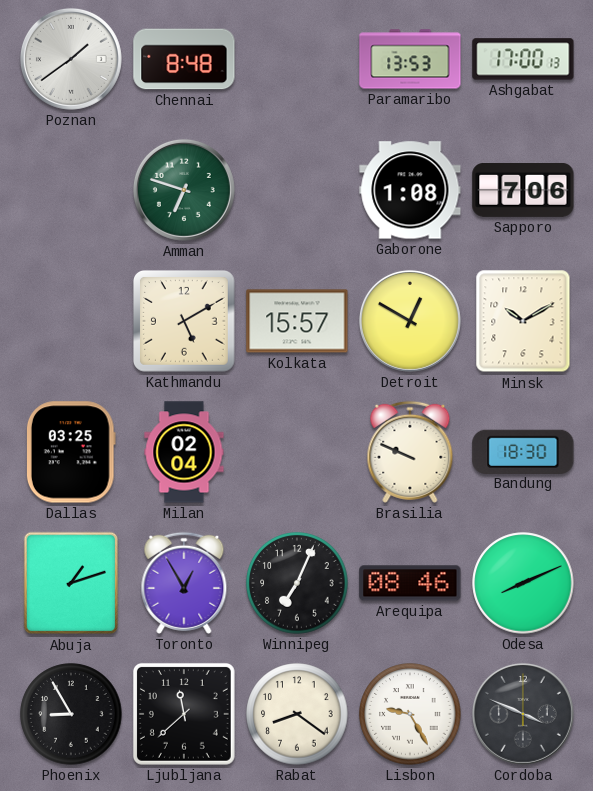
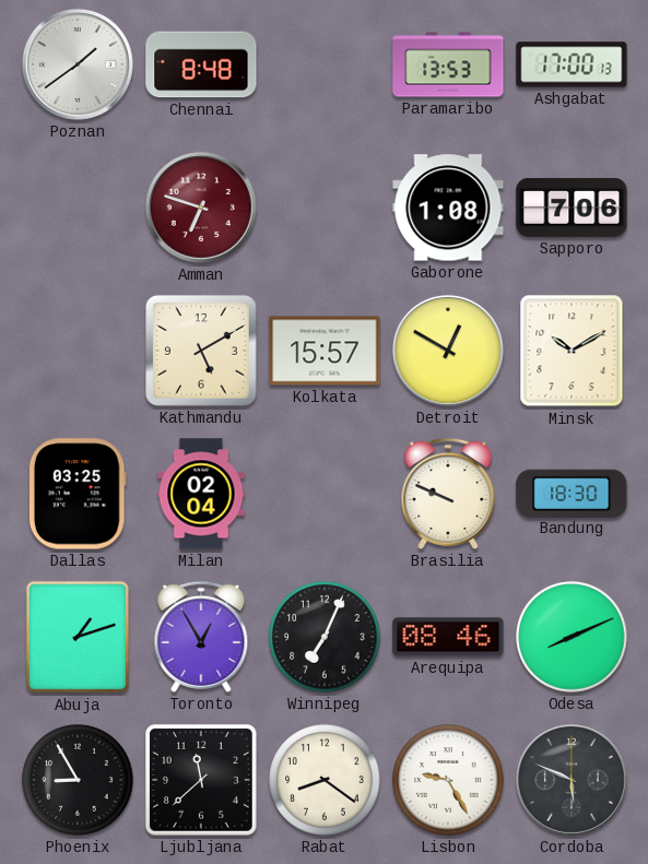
Amman dial: green -> burgundy
Cordoba: 3:49 -> 5:49
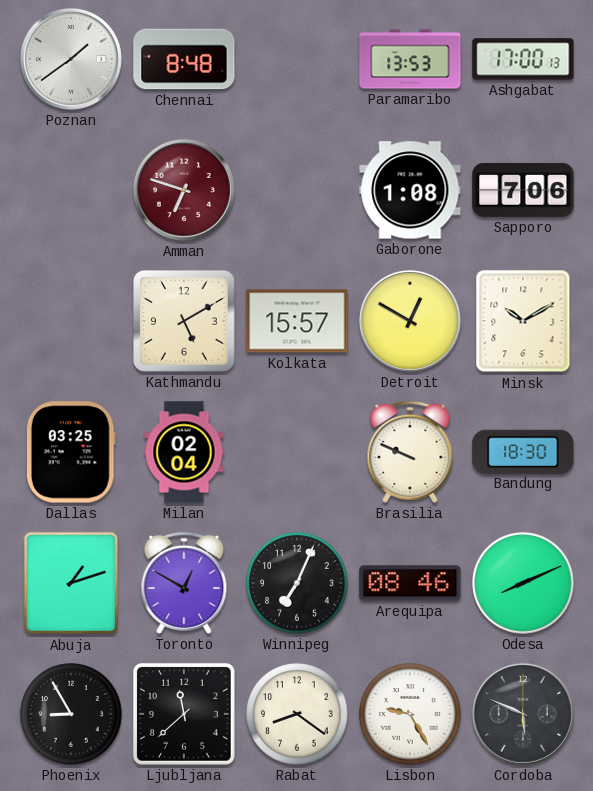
Toronto: 12:55 -> 12:50
